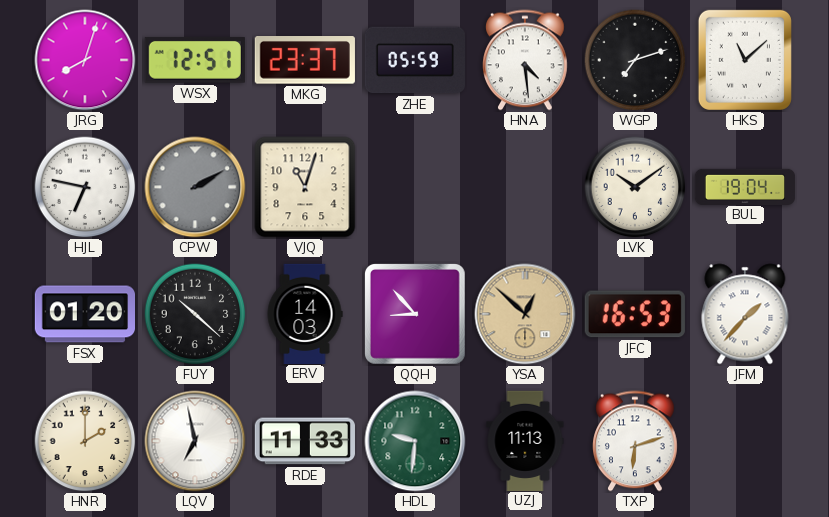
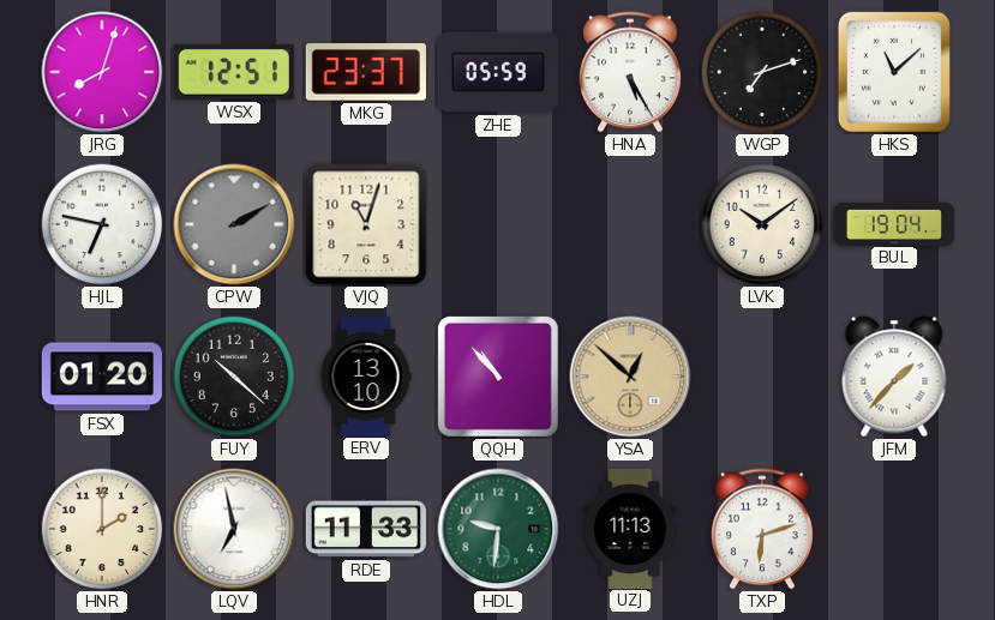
HNA: 4:29 -> 5:25
ERV: 14:03 -> 13:10
QQH: 8:53 -> 10:53
JFC: 16:53 -> none
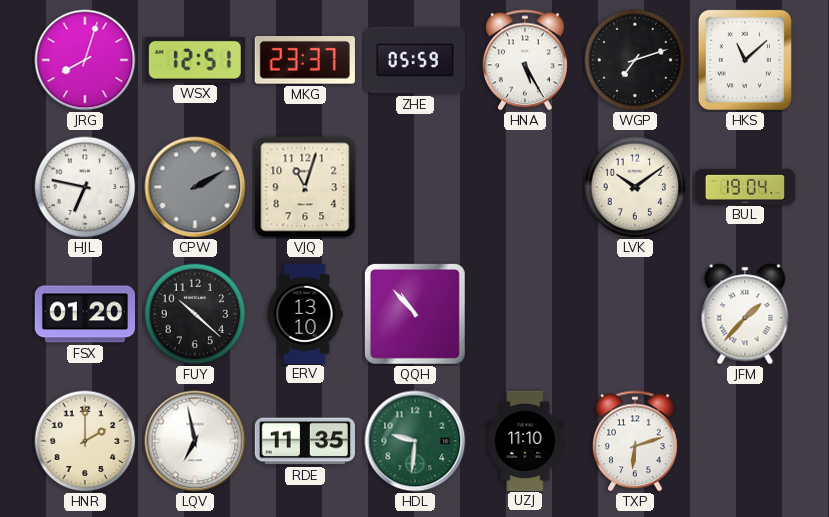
YSA: 12:52 -> none
RDE: 11:33 -> 11:35
UZJ: 11:13 -> 11:10
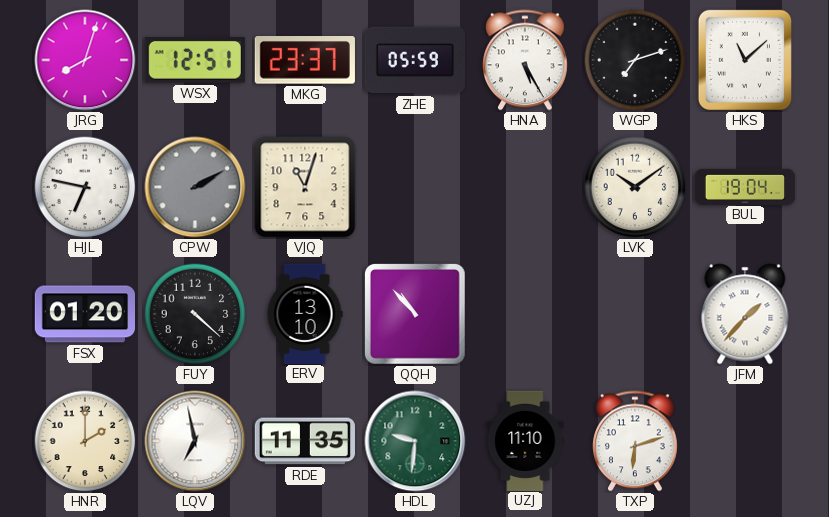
FUY: 10:22 -> 4:22
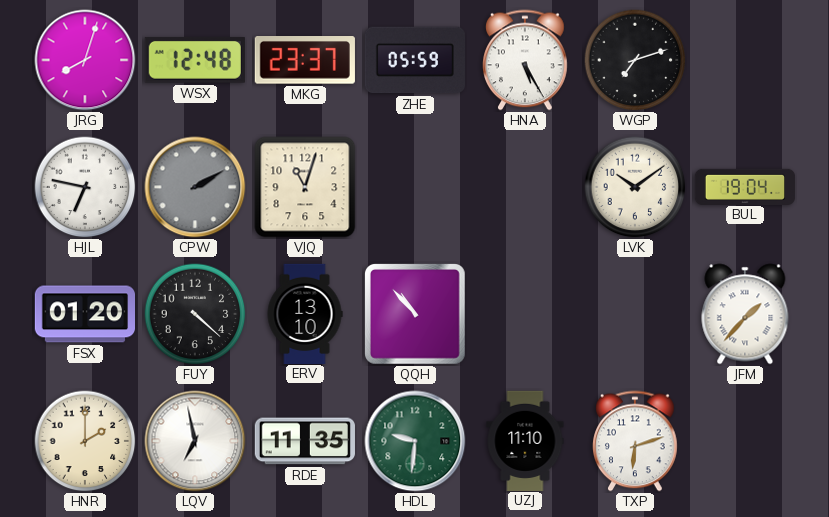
WSX: 12:51 -> 12:48
HKS: 11:08 -> none
